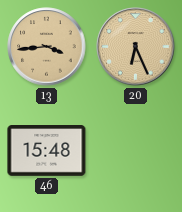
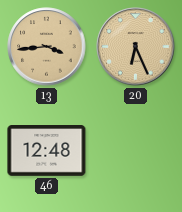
46: 15:48 -> 12:48
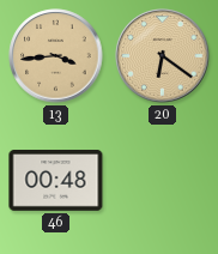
20: 6:26 -> 6:21
46: 12:48 -> 00:48
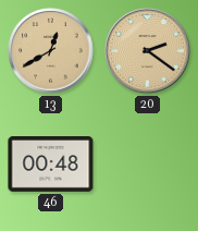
13: 3:44 -> 12:40
20: 6:21 -> 2:21
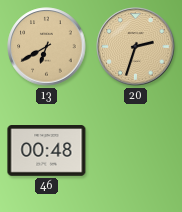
13: 12:40 -> 6:40
20: 2:21 -> 2:33
